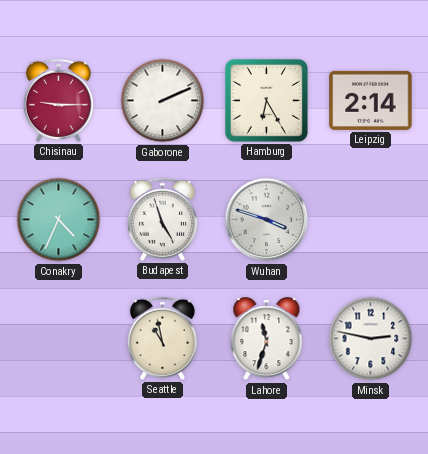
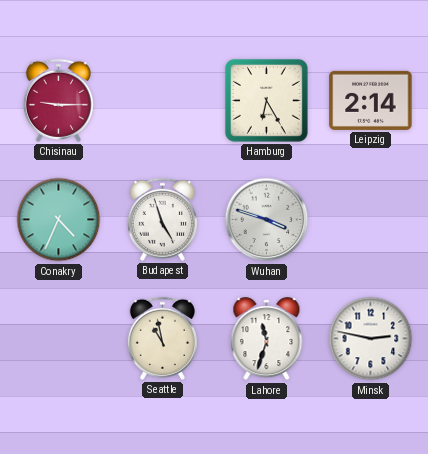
Gaborone: 2:11 -> none
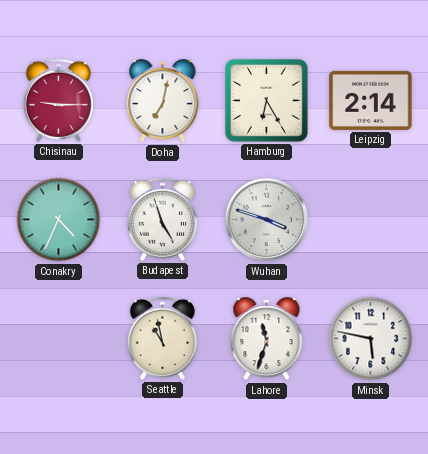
Doha: none -> 7:02
Minsk: 2:47 -> 5:47
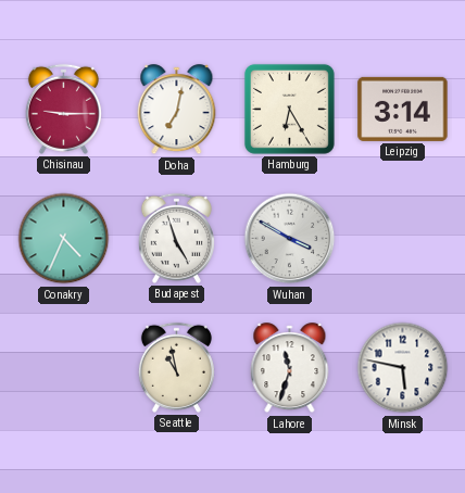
Leipzig: 2:14 -> 3:14
Wuhan: 3:48 -> 3:50
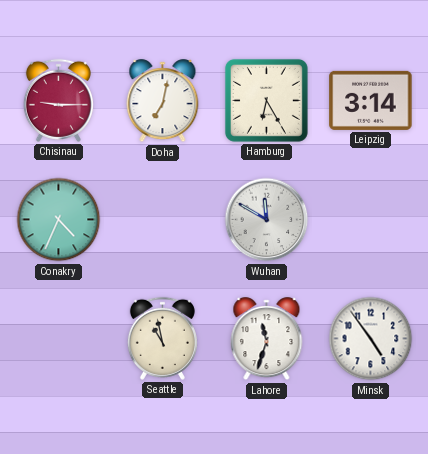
Budapest: 4:57 -> none
Wuhan: 3:50 -> 11:50
Minsk: 5:47 -> 4:54
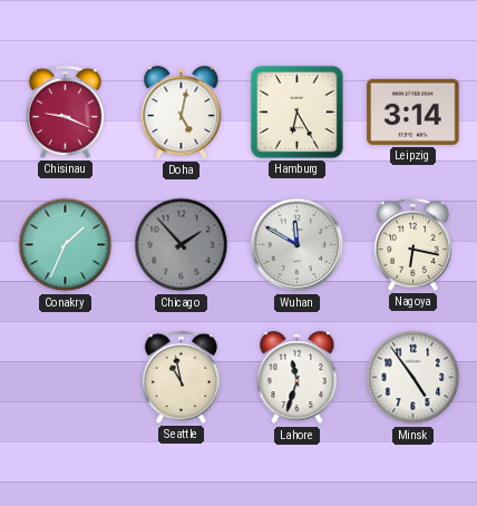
Chisinau: 9:15 -> 9:19
Doha: 7:02 -> 5:02
Conakry: 4:34 -> 1:34
Chicago: none -> 1:53
Nagoya: none -> 6:17
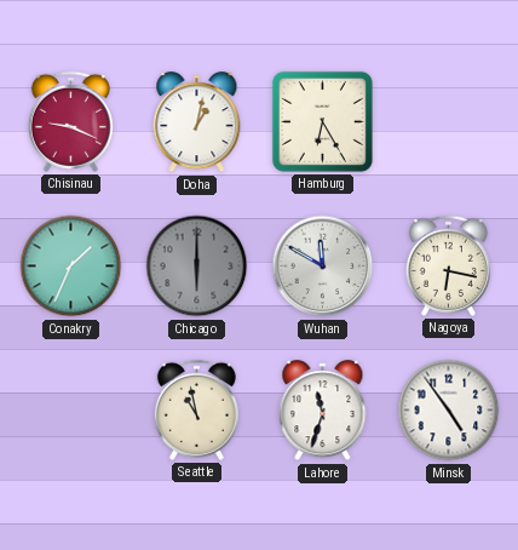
Doha: 5:02 -> 1:02
Leipzig: 3:14 -> none
Chicago: 1:53 -> 6:00
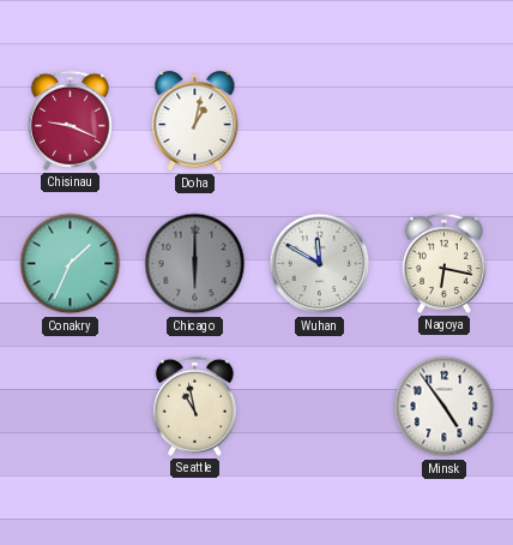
Hamburg: 6:25 -> none
Lahore: 11:33 -> none
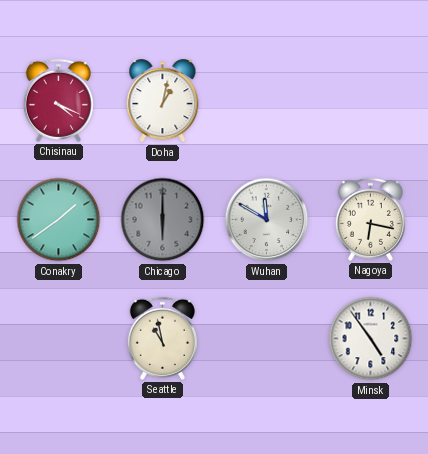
Chisinau: 9:19 -> 4:19
Conakry: 1:34 -> 1:39
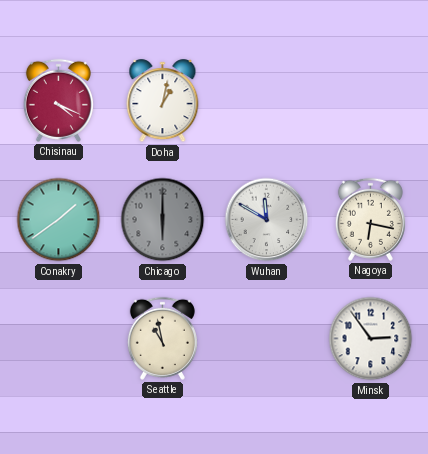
Minsk: 4:54 -> 2:54
